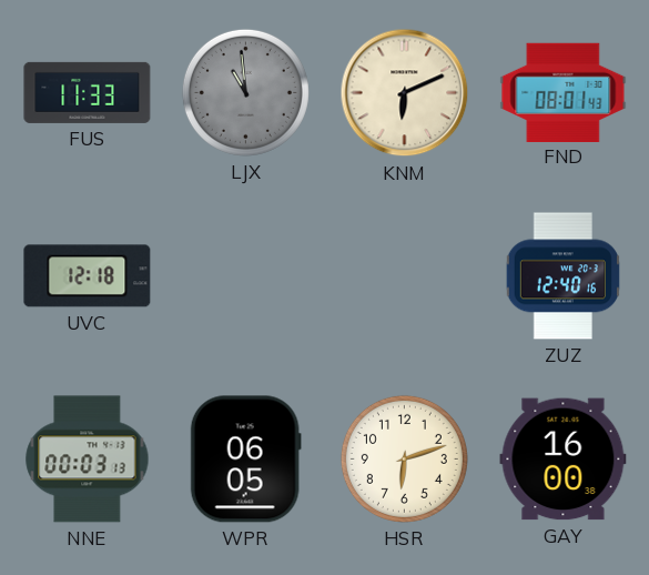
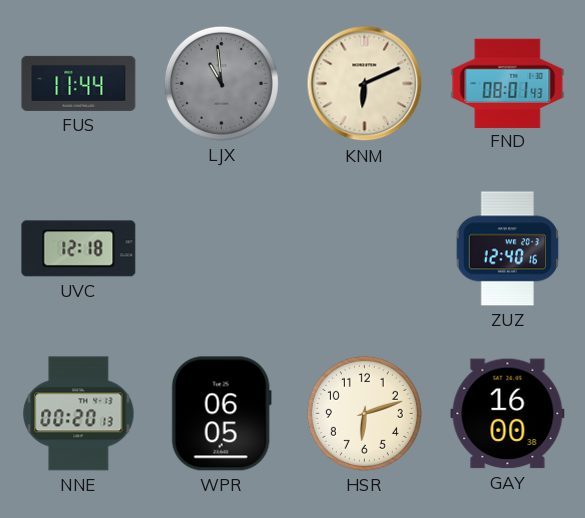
FUS: 11:33 -> 11:44
NNE: 00:03 -> 00:20
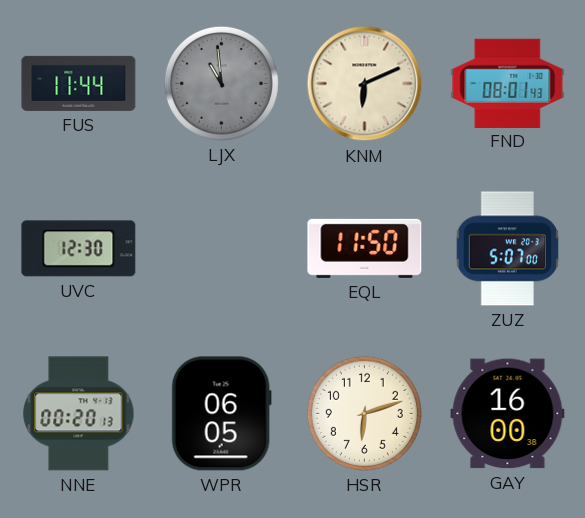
UVC: 12:18 -> 12:30
EQL: none -> 11:50
ZUZ: 12:40 -> 5:07
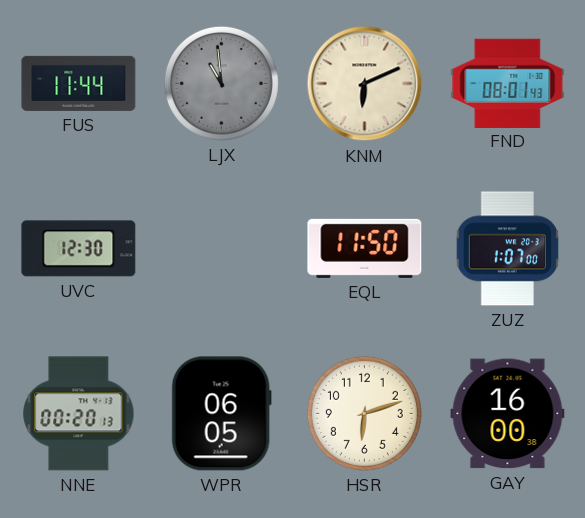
ZUZ: 5:07 -> 1:07
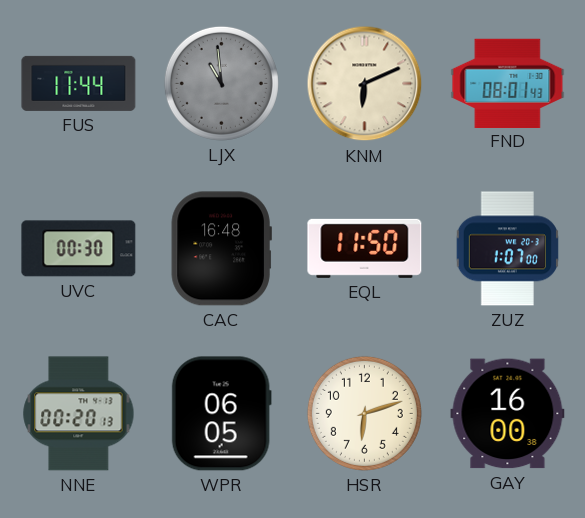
UVC: 12:30 -> 00:30
CAC: none -> 16:48
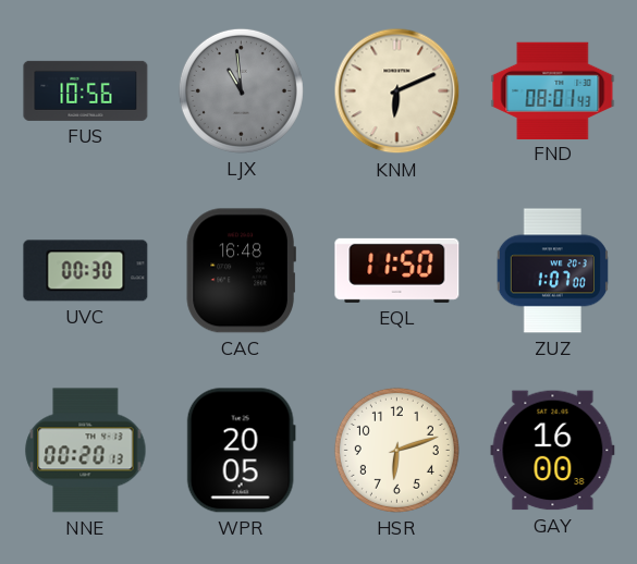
FUS: 11:44 -> 10:56
WPR: 06:05 -> 20:05
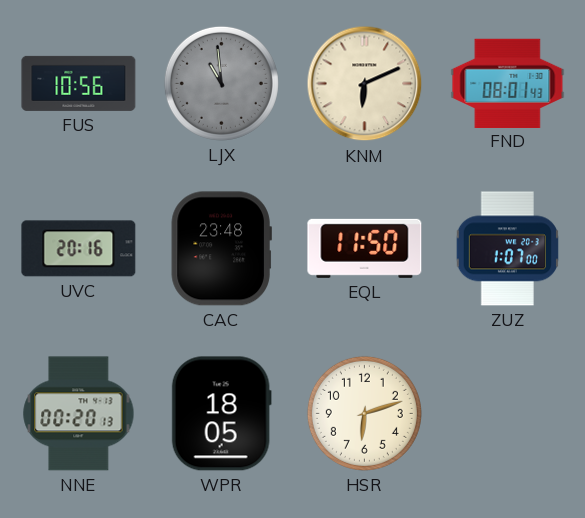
UVC: 00:30 -> 20:16
CAC: 16:48 -> 23:48
WPR: 20:05 -> 18:05
GAY: 16:00 -> none
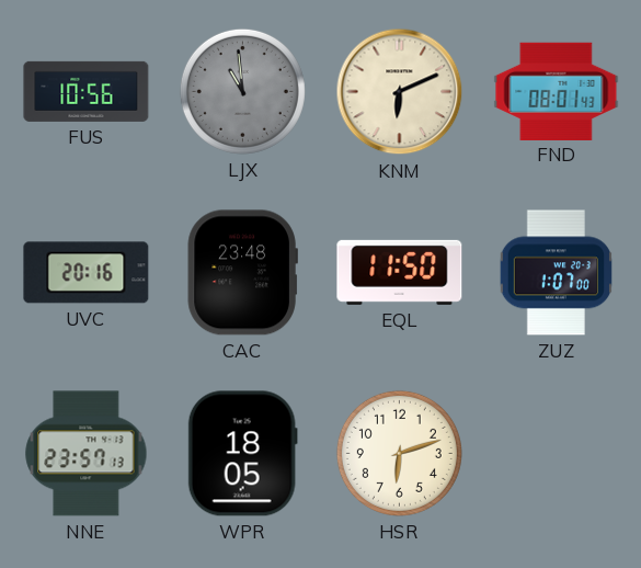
NNE: 00:20 -> 23:57
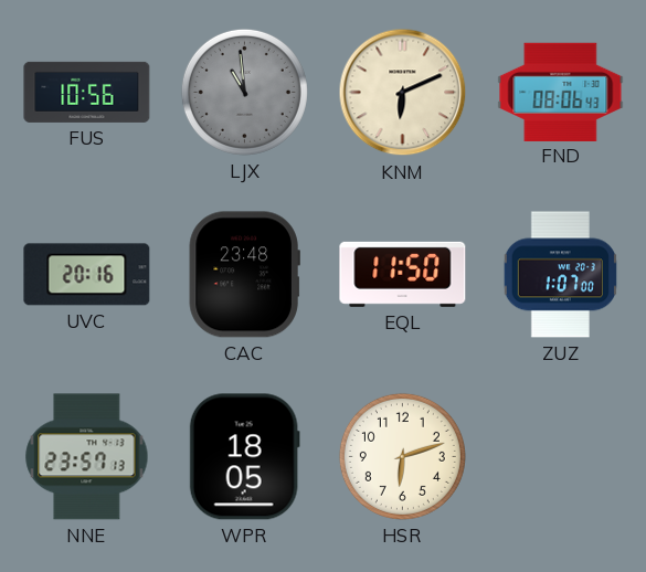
FND: 08:01 -> 08:06
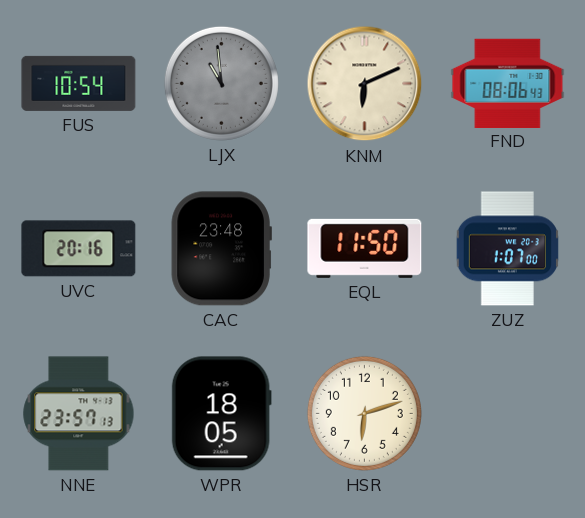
FUS: 10:56 -> 10:54
